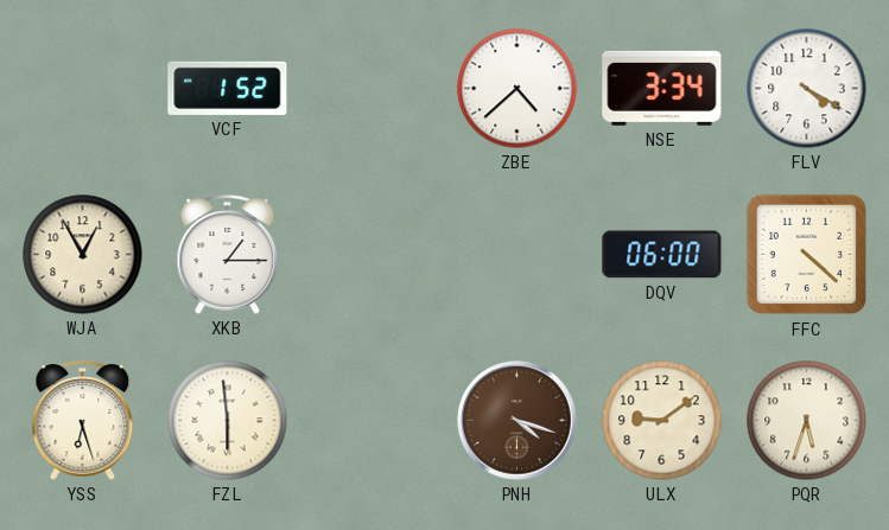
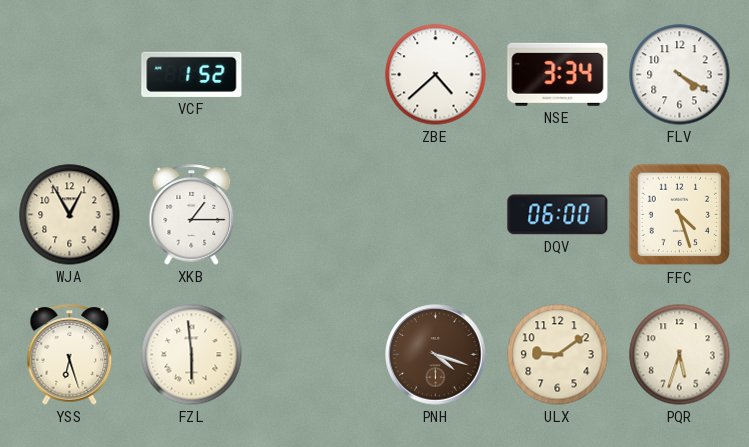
FFC: 4:22 -> 4:27
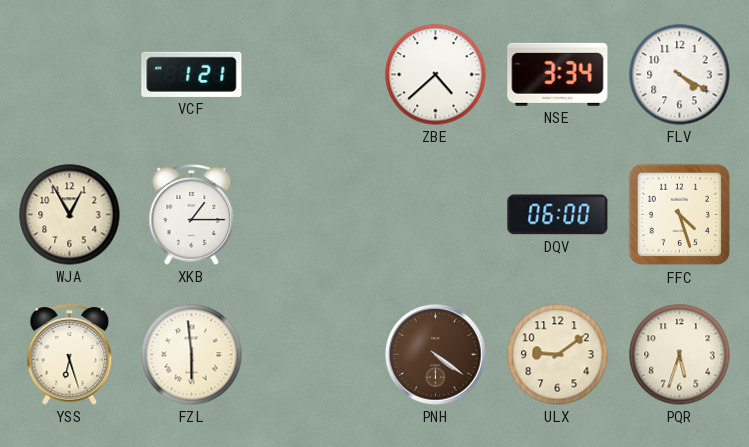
VCF: 1:52 -> 1:21
PNH: 4:18 -> 4:21
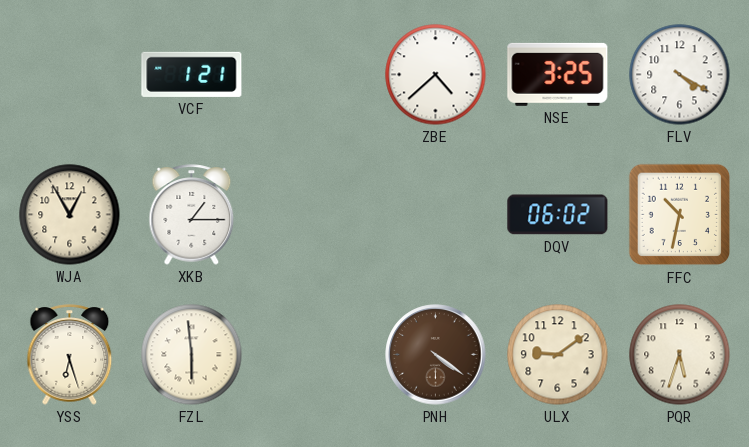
NSE: 3:34 -> 3:25
DQV: 06:00 -> 06:02
FFC: 4:27 -> 10:32
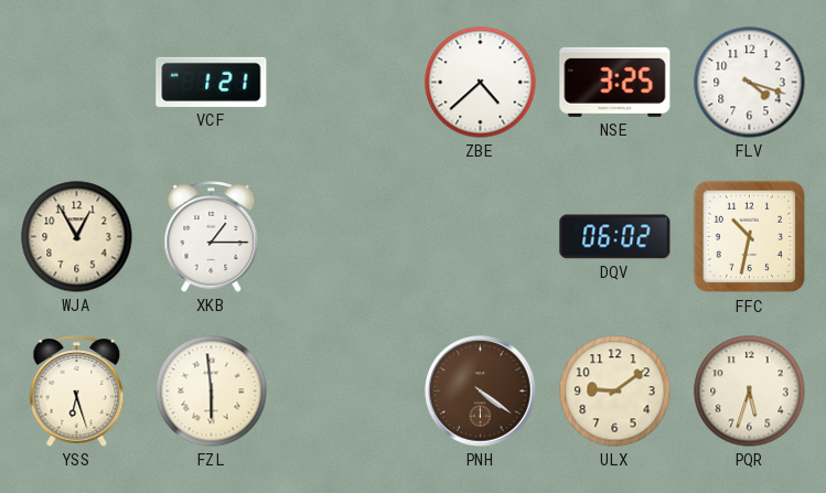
FLV: 4:20 -> 4:18
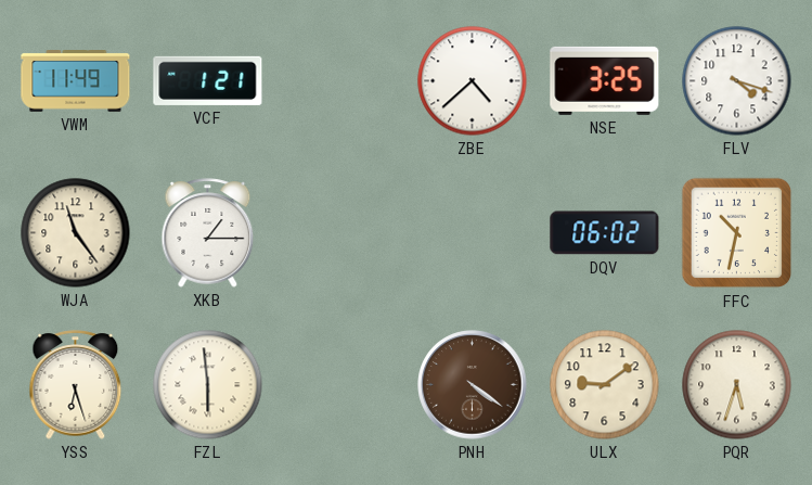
VWM: none -> 11:49
WJA: 12:55 -> 11:24
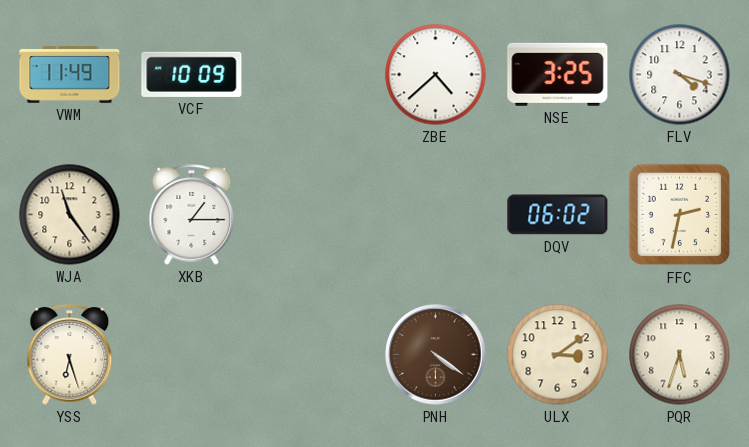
VCF: 1:21 -> 10:09
FFC: 10:32 -> 2:32
FZL: 5:59 -> none
ULX: 9:09 -> 3:09
